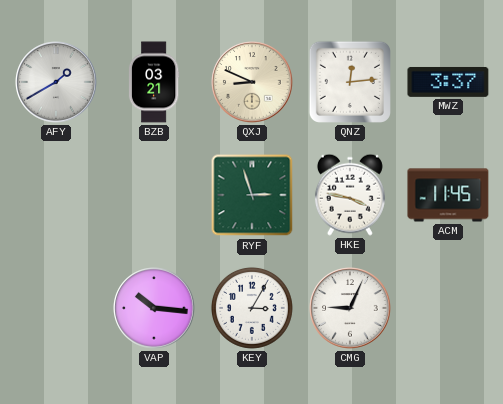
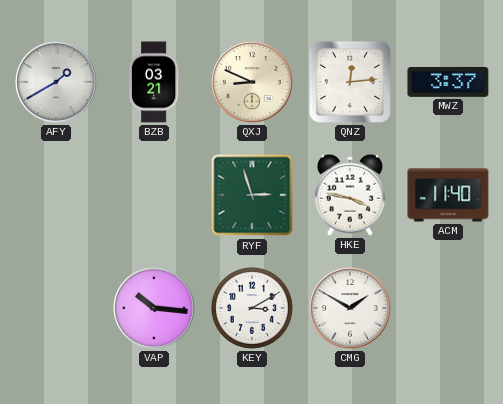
ACM: 11:45 -> 11:40
KEY: 3:05 -> 3:10
CMG: 9:04 -> 1:50
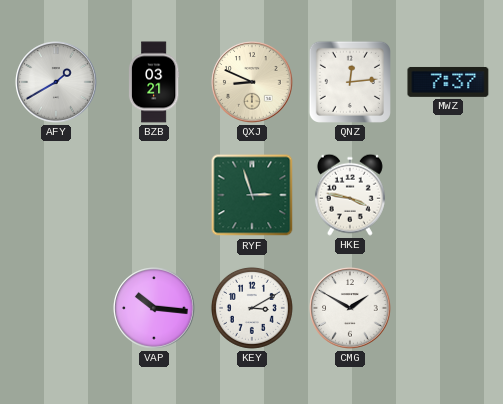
MWZ: 3:37 -> 7:37
ACM: 11:40 -> none
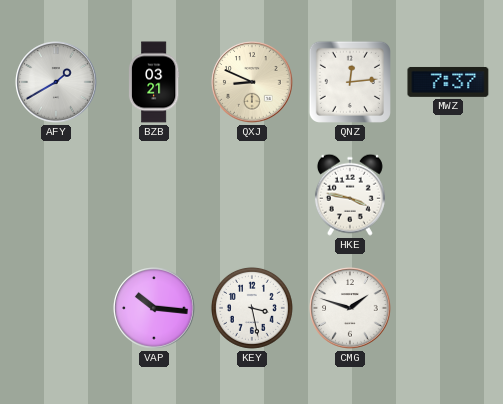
RYF: 2:57 -> none
KEY: 3:10 -> 3:28
CMG: 1:50 -> 1:48
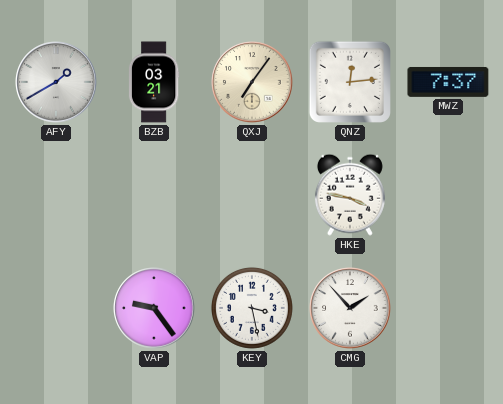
QXJ: 8:49 -> 7:06
VAP: 10:16 -> 9:24
CMG: 1:48 -> 1:53
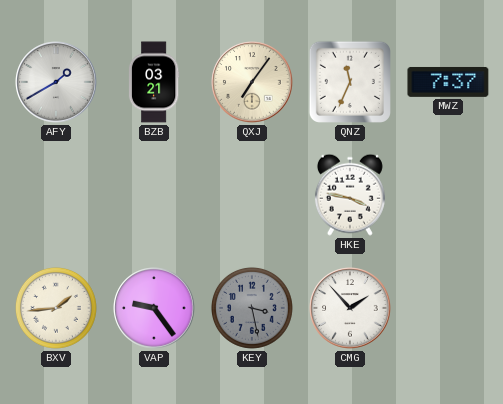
QNZ: 12:14 -> 11:34
BXV: none -> 1:44
KEY dial: white -> grey
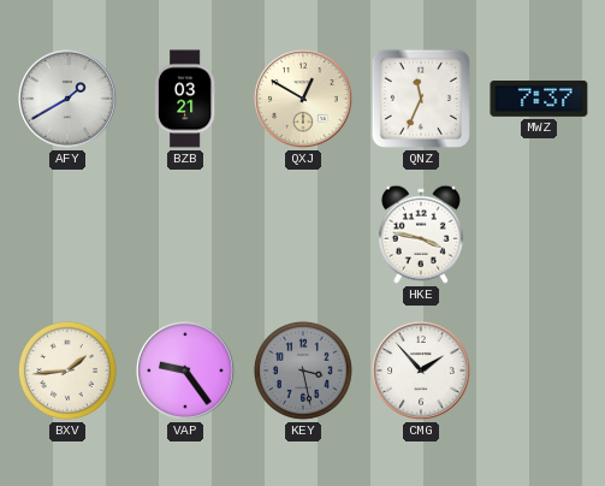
QXJ: 7:06 -> 12:50
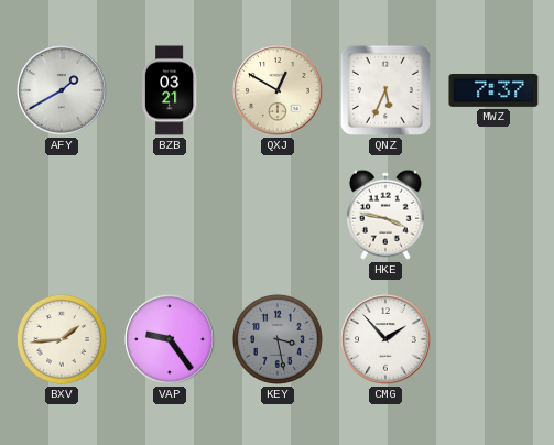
QNZ: 11:34 -> 5:34
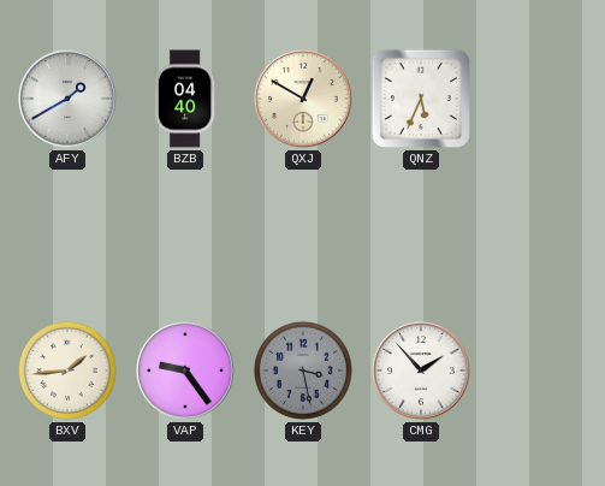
BZB: 03:21 -> 04:40
MWZ: 7:37 -> none
HKE: 3:47 -> none
